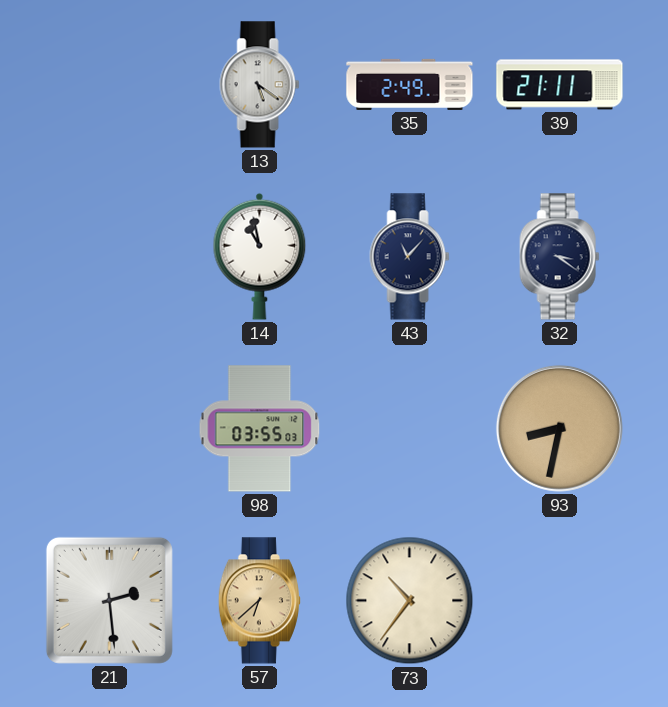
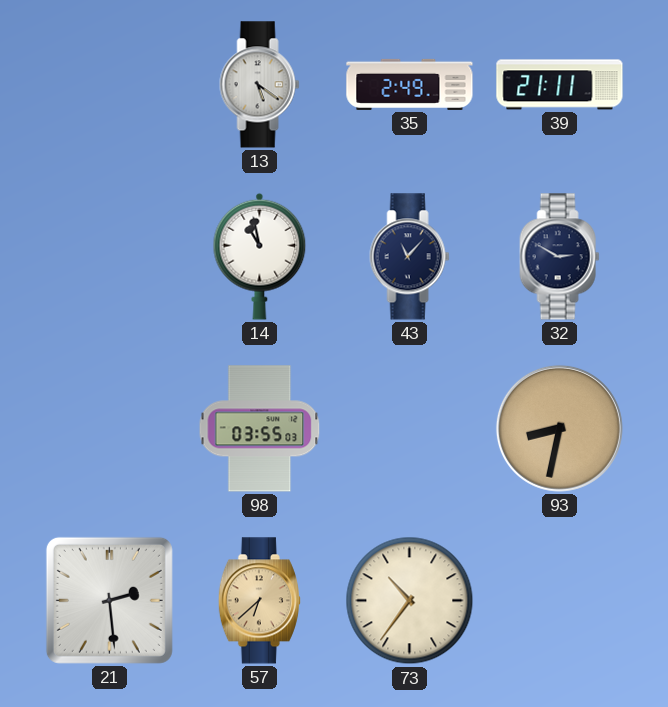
32: 3:21 -> 2:50
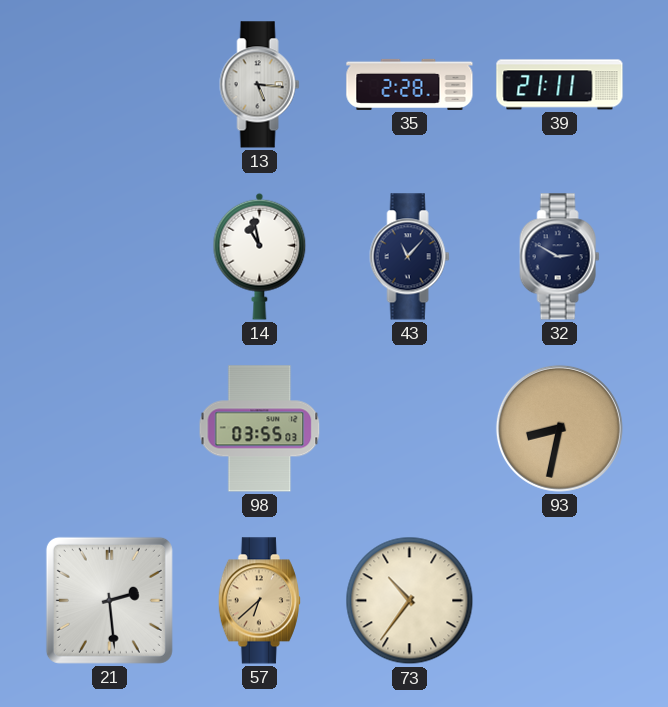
13: 5:21 -> 5:16
35: 2:49 -> 2:28
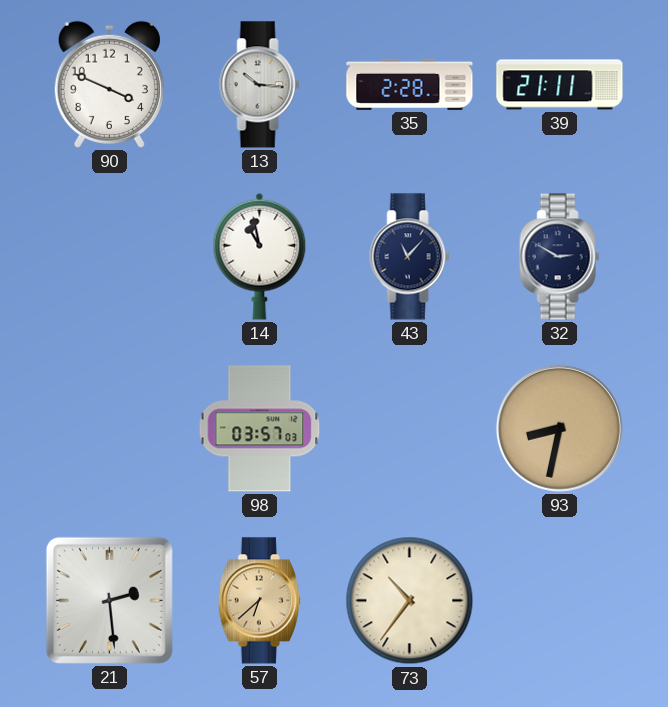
90: none -> 3:49
13: 5:16 -> 10:16
98: 03:55 -> 03:57
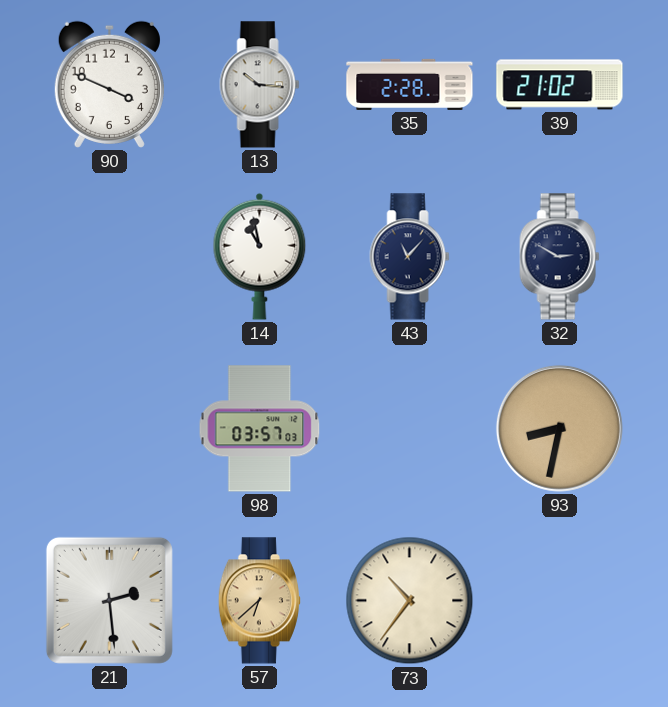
39: 21:11 -> 21:02
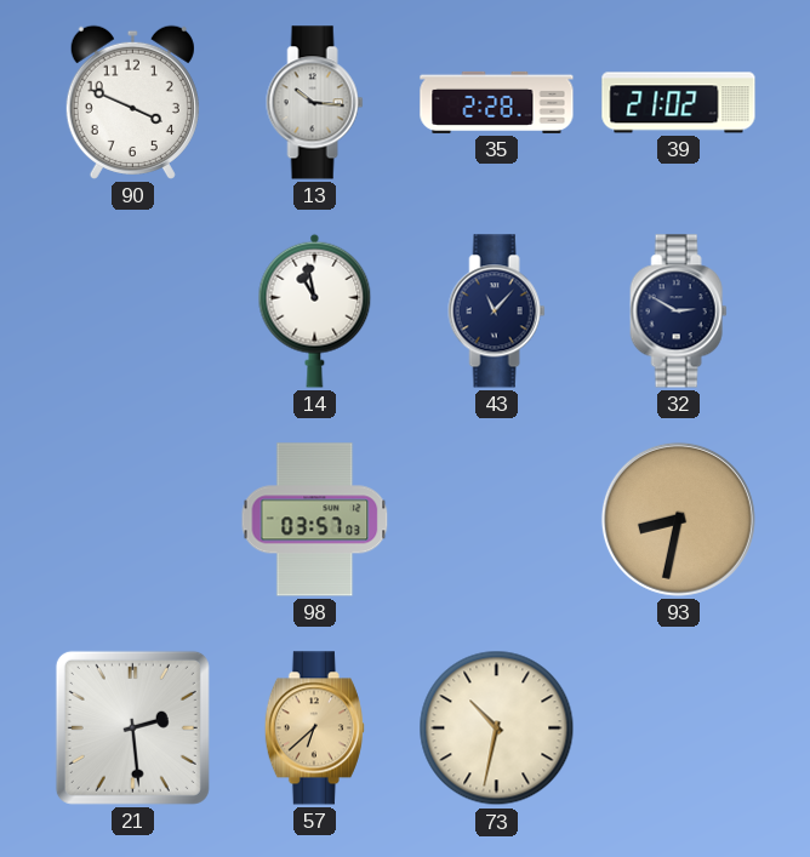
73: 10:36 -> 10:32
